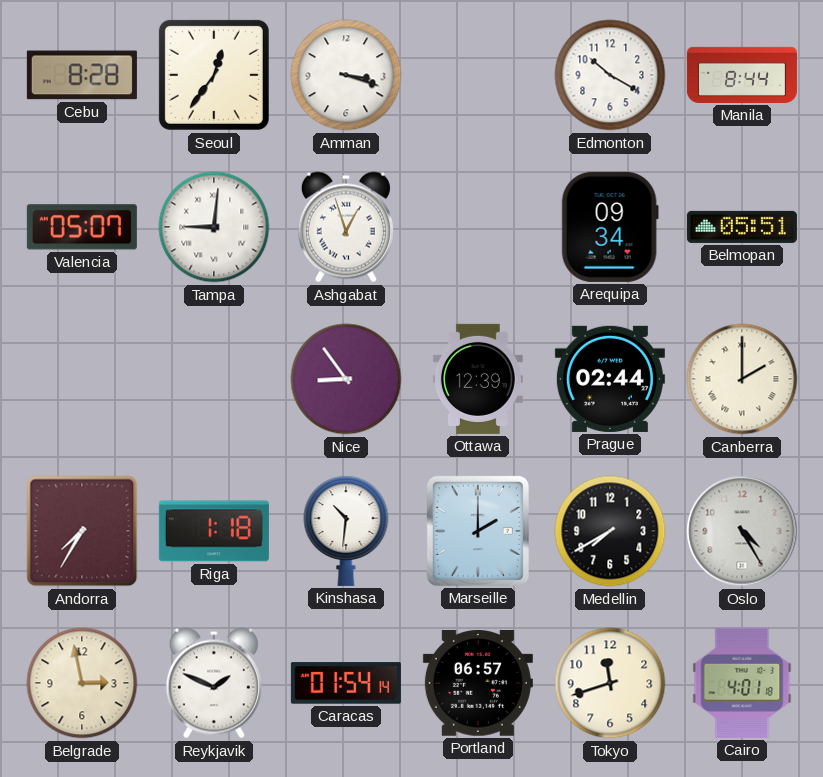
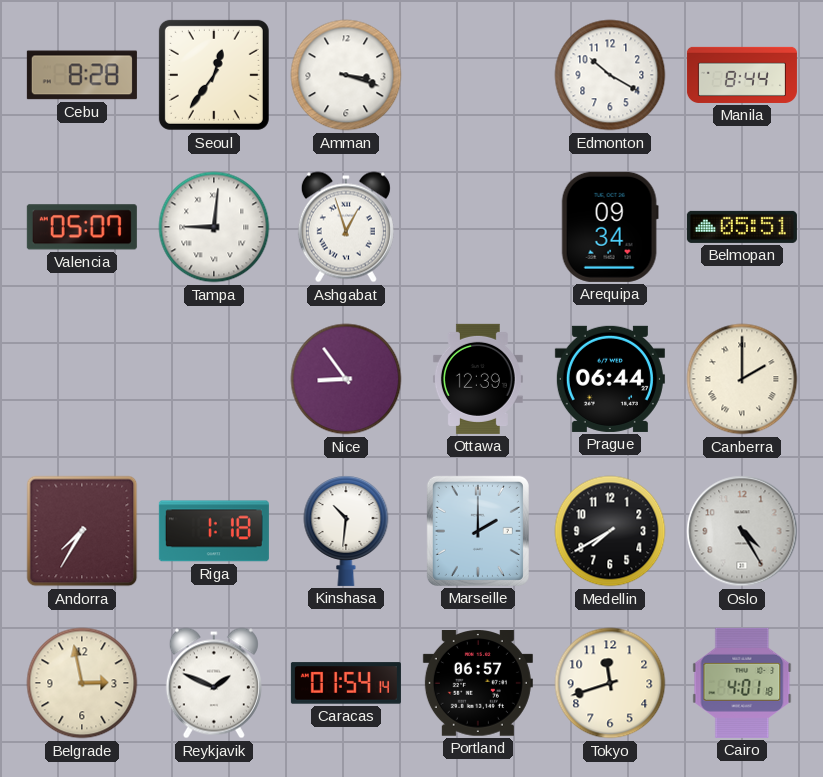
Prague: 02:44 -> 06:44
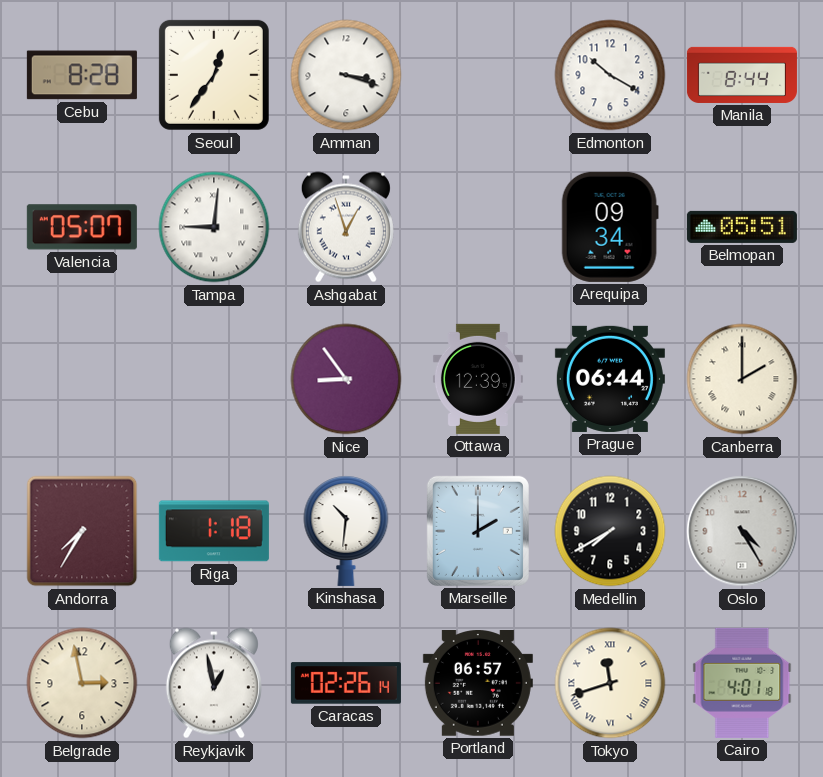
Reykjavik: 1:49 -> 12:58
Caracas: 01:54 -> 02:26
Tokyo numerals: Arabic -> Roman
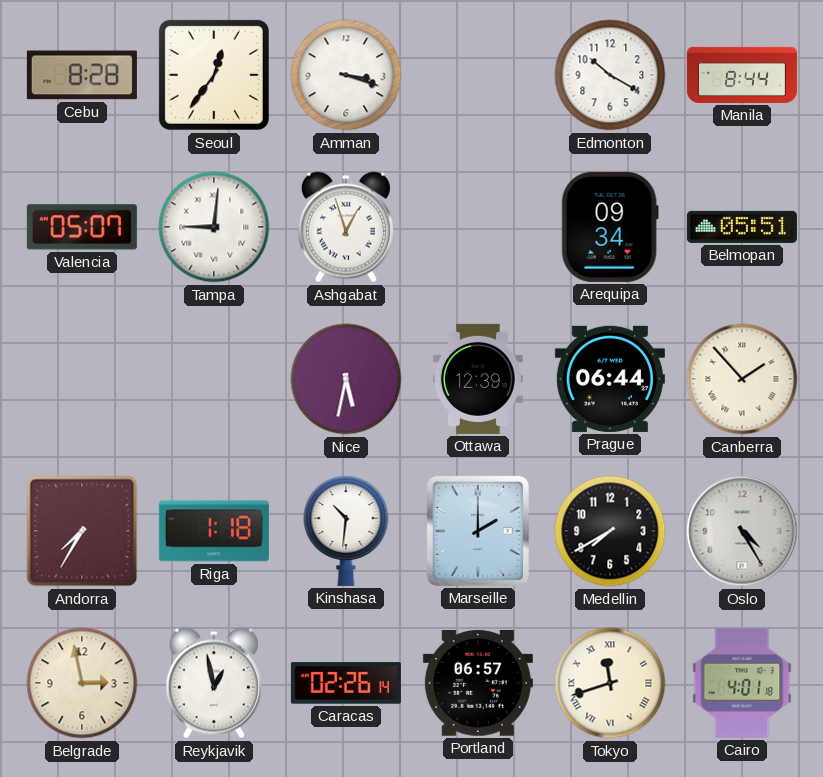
Nice: 8:54 -> 5:32
Canberra: 2:00 -> 1:53
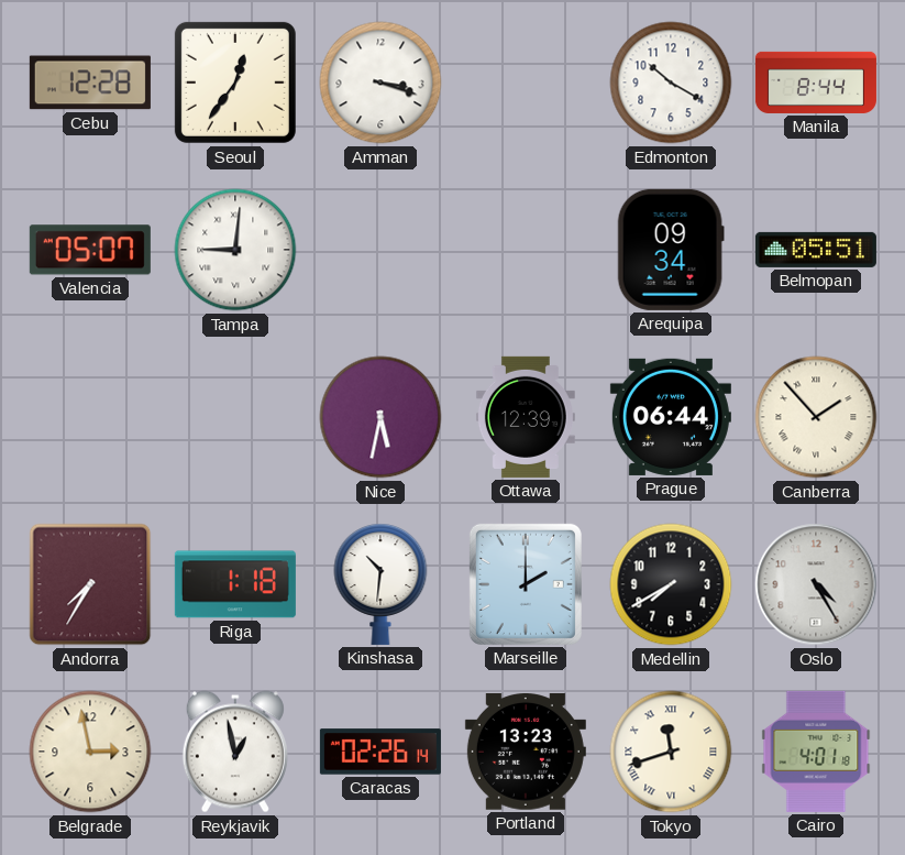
Cebu: 8:28 -> 12:28
Ashgabat: 12:57 -> none
Portland: 06:57 -> 13:23
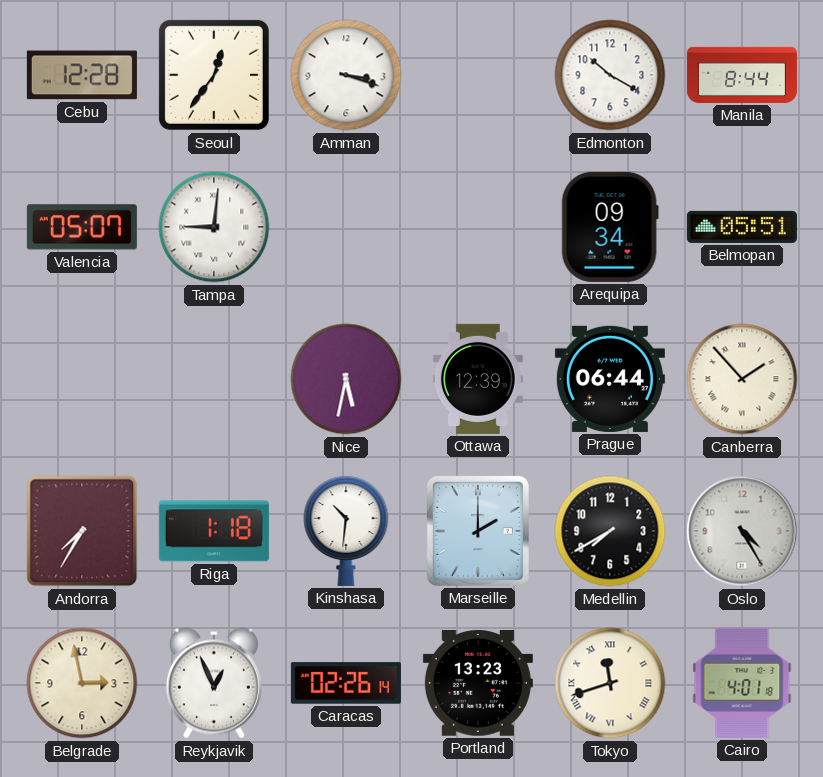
Reykjavik: 12:58 -> 12:56
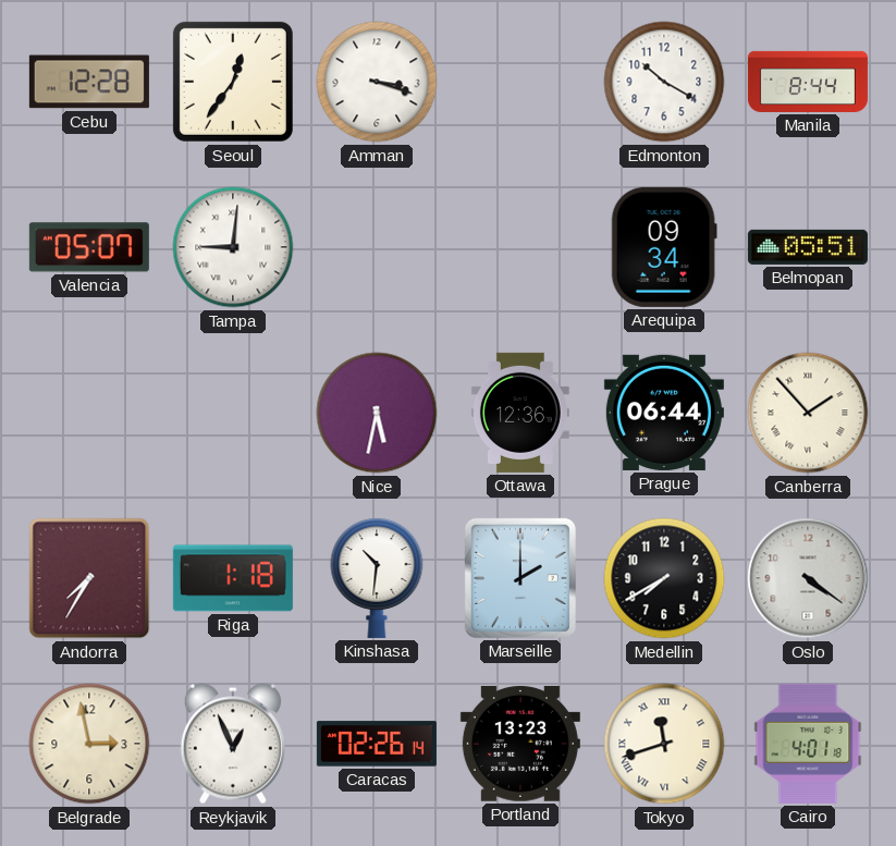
Ottawa: 12:39 -> 12:36
Oslo: 4:25 -> 4:21
